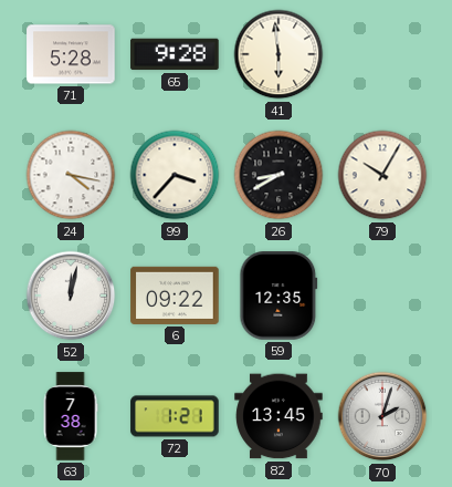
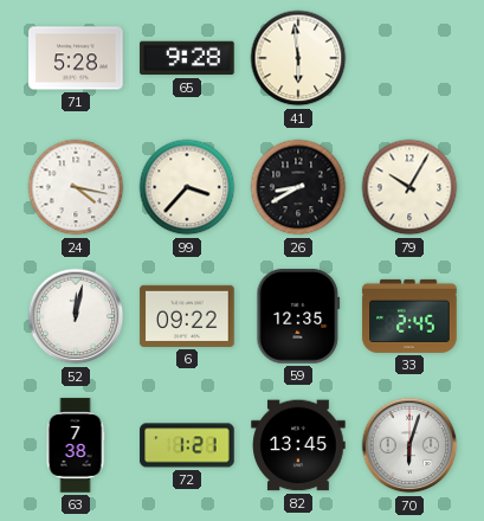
33: none -> 2:45
70: 2:03 -> 6:03
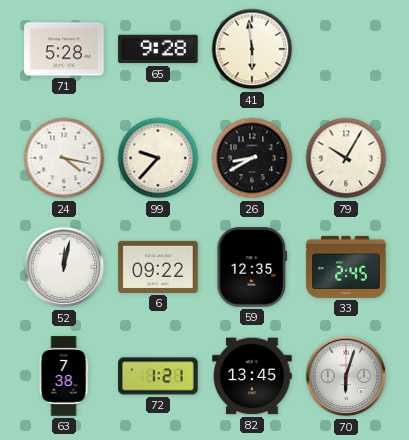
99: 3:37 -> 9:37
